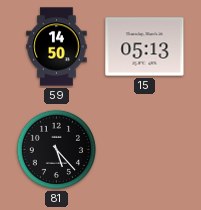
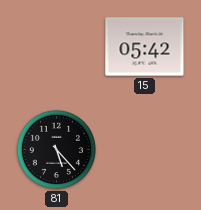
59: 14:50 -> none
15: 05:13 -> 05:42
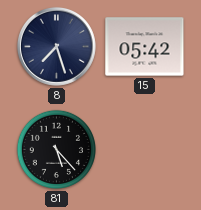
8: none -> 7:27
